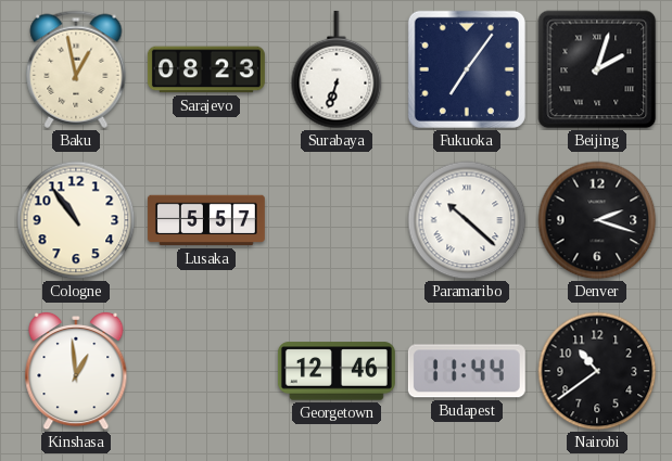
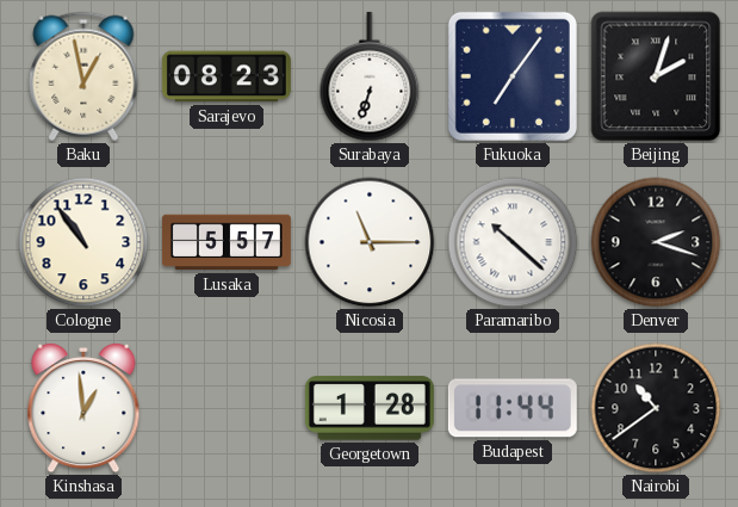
Nicosia: none -> 11:15
Georgetown: 12:46 -> 1:28
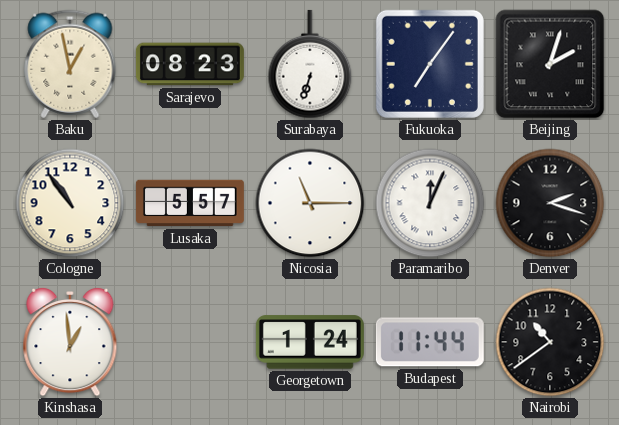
Paramaribo: 10:22 -> 12:04
Georgetown: 1:28 -> 1:24
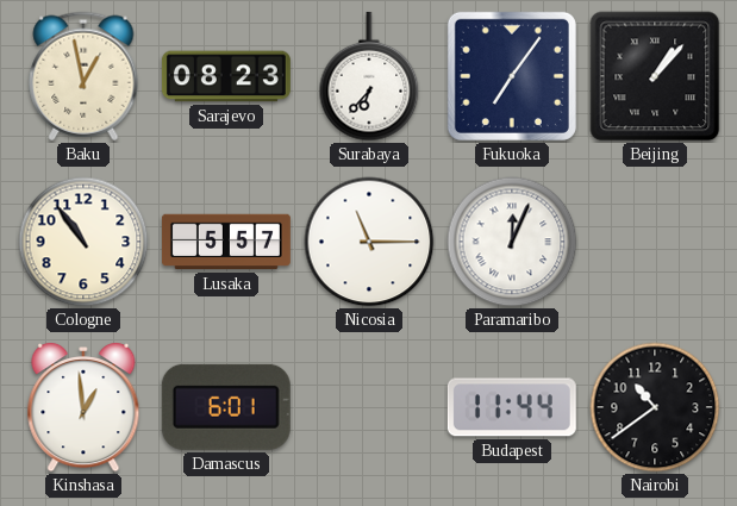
Surabaya: 6:33 -> 6:37
Beijing: 2:03 -> 1:07
Denver: 2:18 -> none
Damascus: none -> 6:01
Georgetown: 1:24 -> none
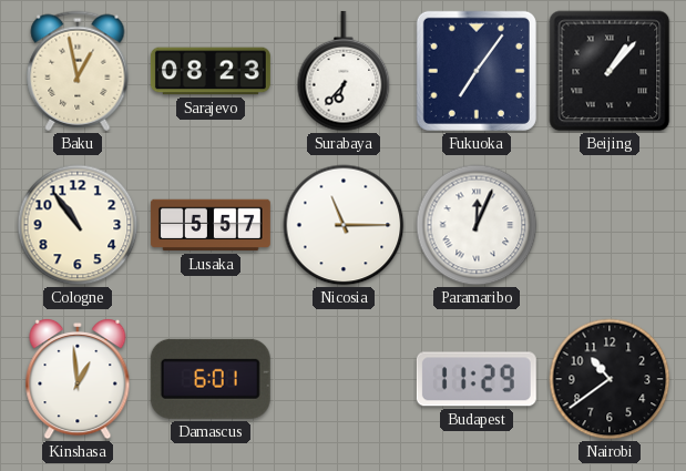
Budapest: 11:44 -> 11:29
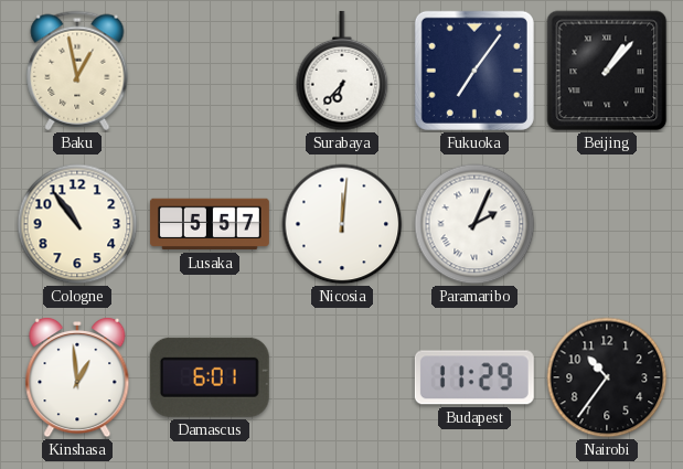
Sarajevo: 08:23 -> none
Nicosia: 11:15 -> 12:01
Paramaribo: 12:04 -> 2:04
Nairobi: 10:39 -> 10:36
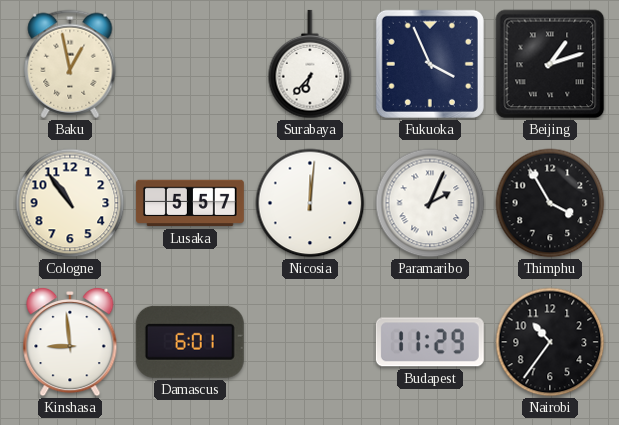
Fukuoka: 7:06 -> 3:56
Beijing: 1:07 -> 1:12
Thimphu: none -> 3:55
Kinshasa: 12:59 -> 8:59
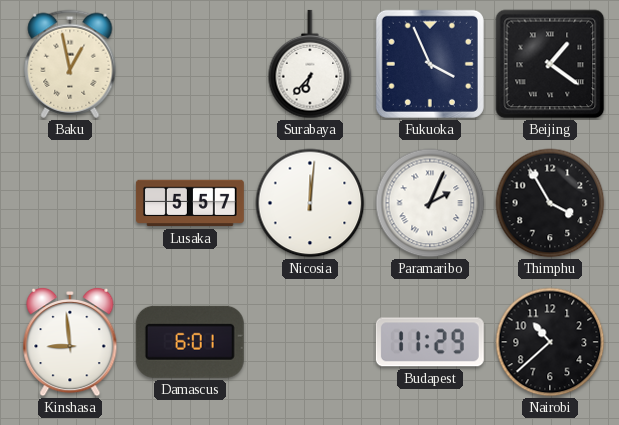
Beijing: 1:12 -> 1:21
Cologne: 10:54 -> none
Nairobi: 10:36 -> 10:38
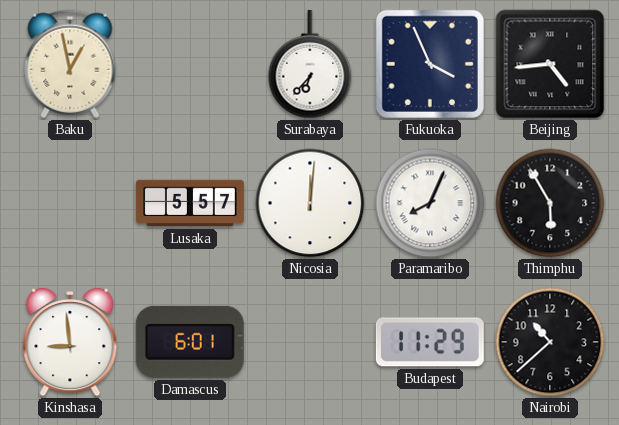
Beijing: 1:21 -> 4:44
Paramaribo: 2:04 -> 8:04
Thimphu: 3:55 -> 5:55
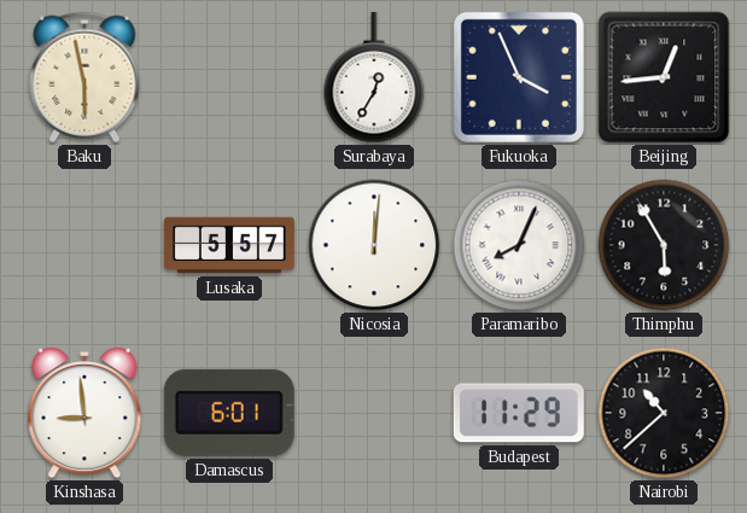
Baku: 12:58 -> 5:58
Surabaya: 6:37 -> 12:35
Beijing: 4:44 -> 12:44
